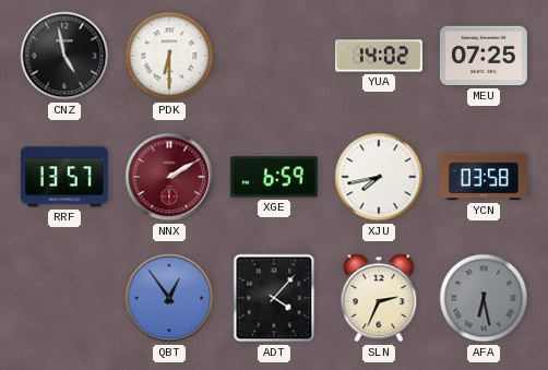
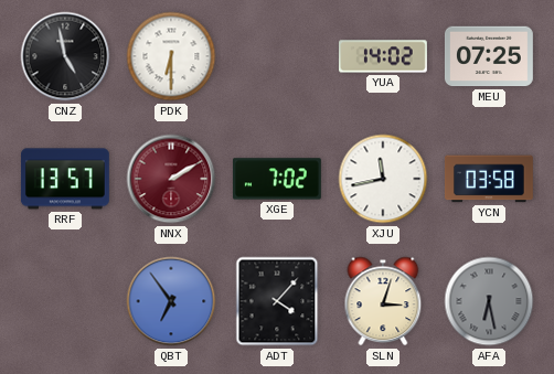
XGE: 6:59 -> 7:02
XJU: 7:43 -> 11:43
QBT: 12:54 -> 6:54
SLN: 2:34 -> 3:03
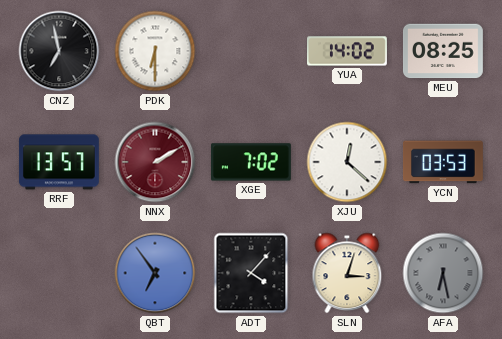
CNZ: 4:58 -> 6:58
MEU: 07:25 -> 08:25
XJU: 11:43 -> 12:22
YCN: 03:58 -> 03:53
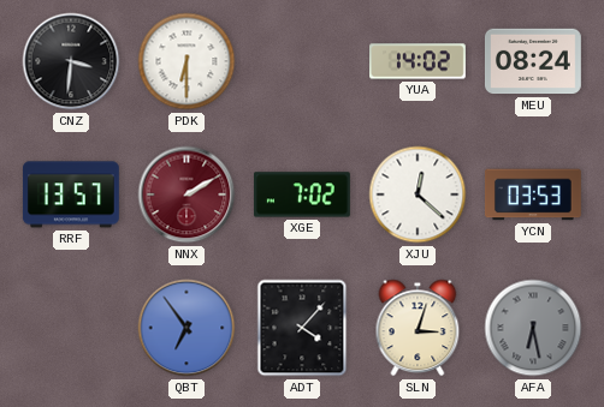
CNZ: 6:58 -> 3:31
MEU: 08:25 -> 08:24
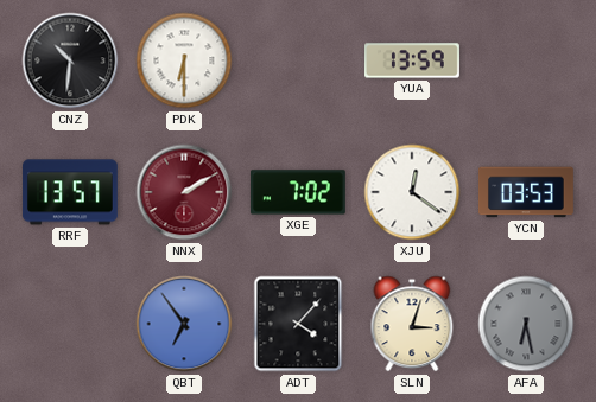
CNZ: 3:31 -> 10:31
YUA: 14:02 -> 13:59
MEU: 08:24 -> none
XJU: 12:22 -> 12:21
